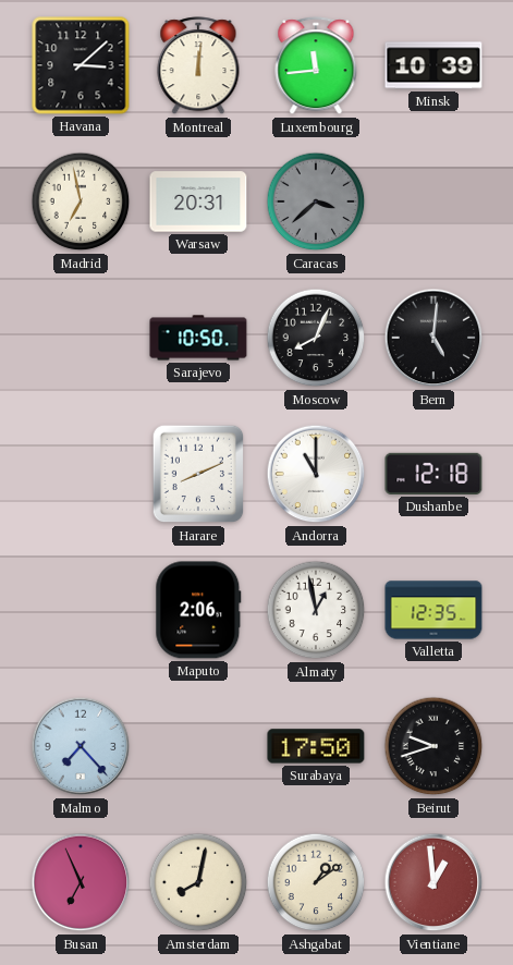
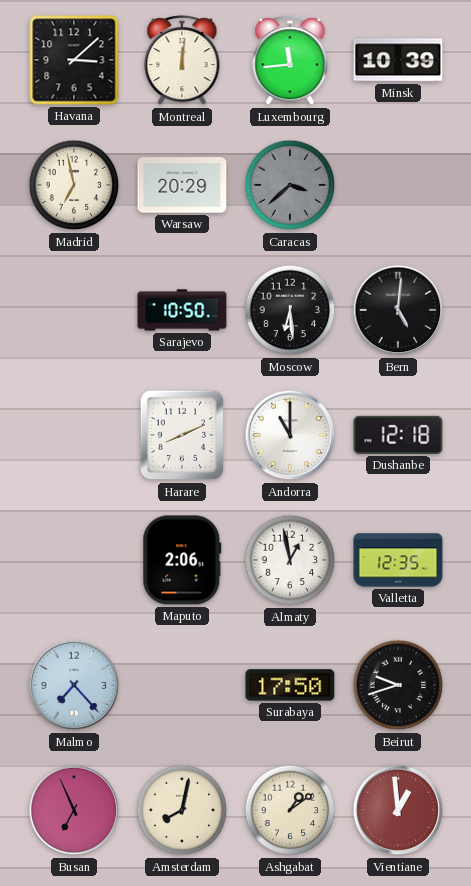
Warsaw: 20:31 -> 20:29
Moscow: 8:04 -> 6:29
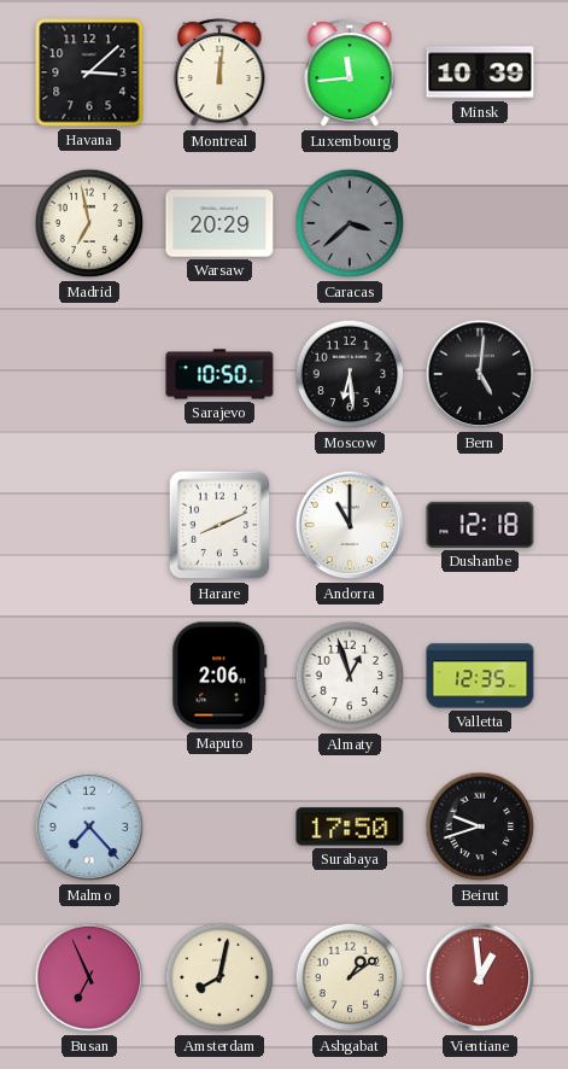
Almaty: 12:58 -> 12:57
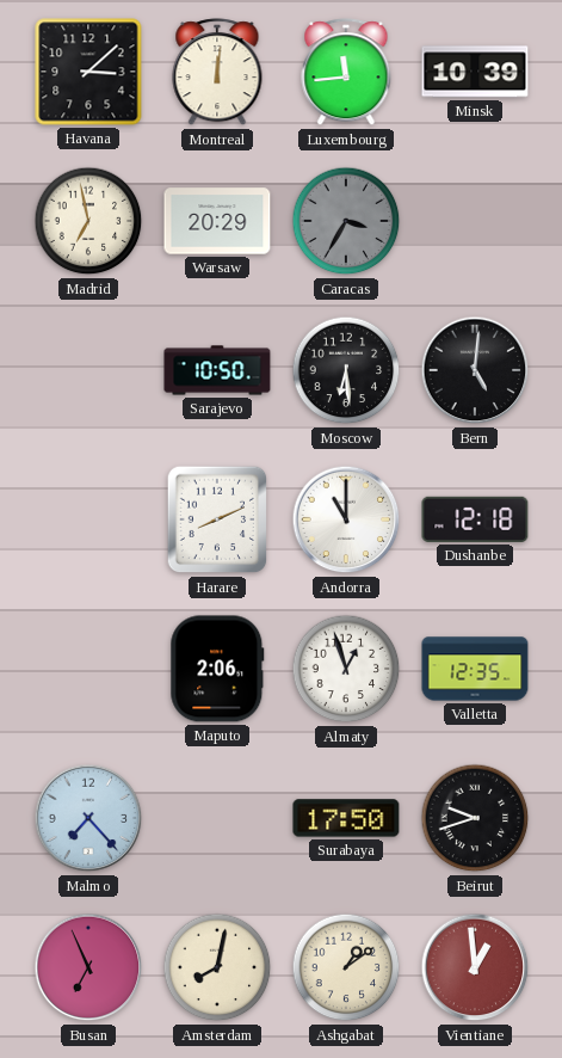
Caracas: 3:38 -> 3:35
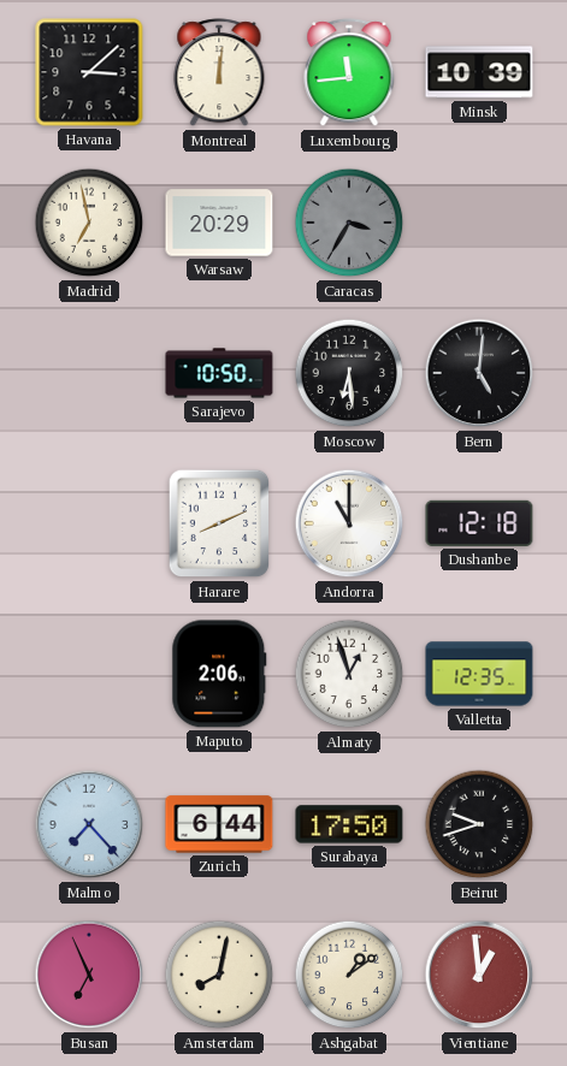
Zurich: none -> 6:44
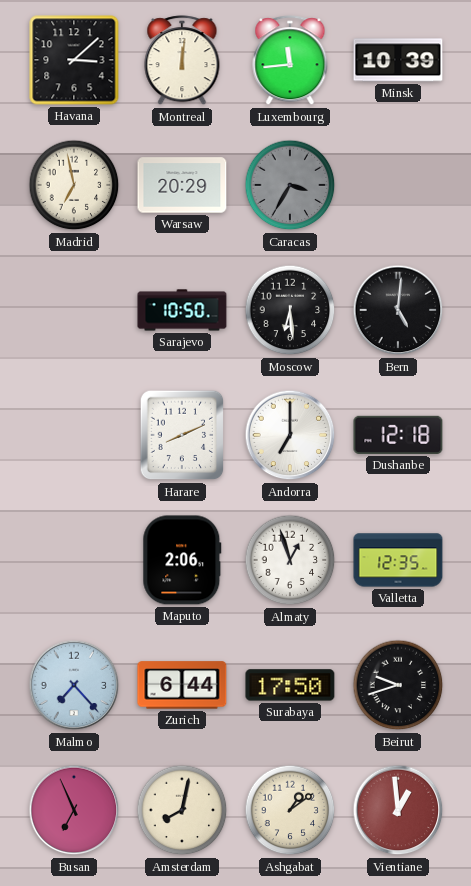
Andorra: 11:00 -> 7:00
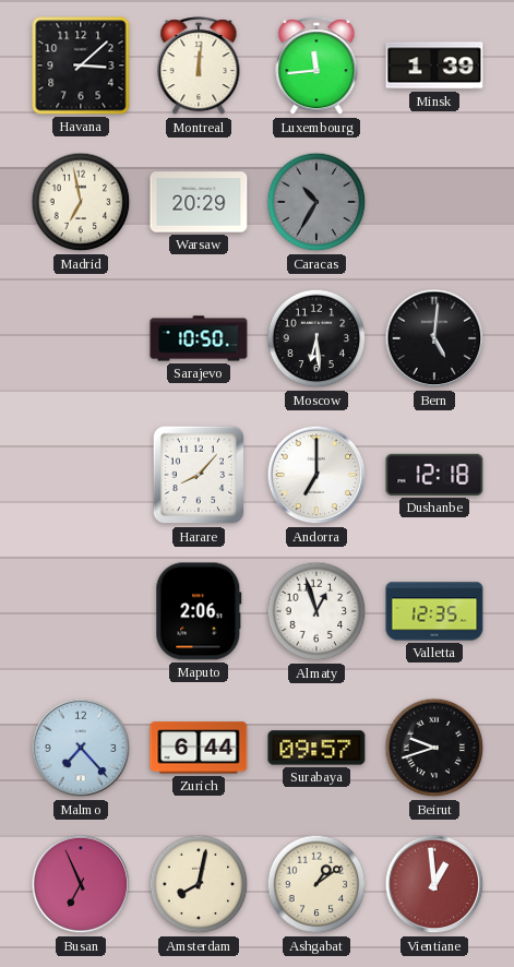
Minsk: 10:39 -> 1:39
Caracas: 3:35 -> 10:35
Harare: 8:11 -> 8:07
Surabaya: 17:50 -> 09:57
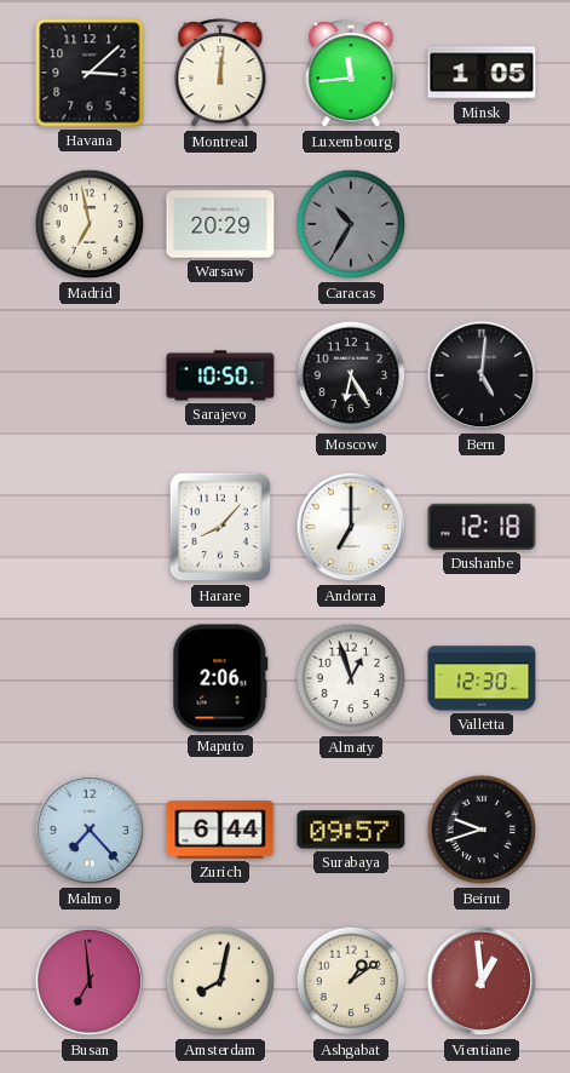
Minsk: 1:39 -> 1:05
Moscow: 6:29 -> 6:25
Valletta: 12:35 -> 12:30
Busan: 6:56 -> 6:59
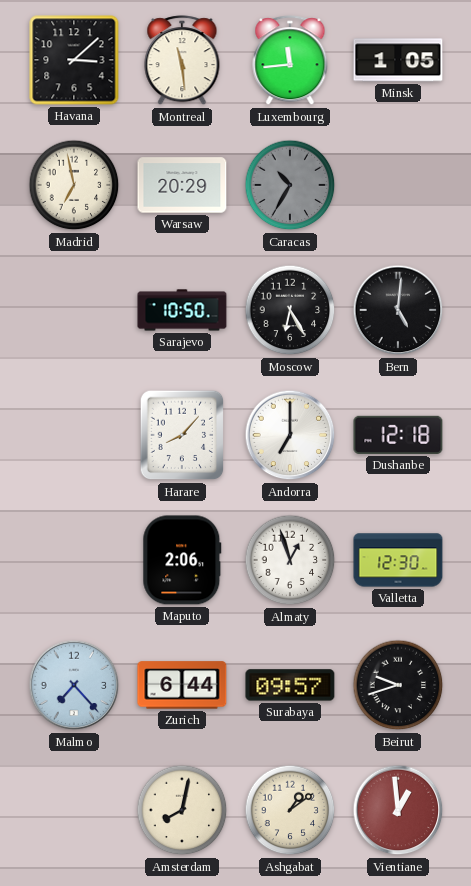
Montreal: 12:01 -> 11:29
Busan: 6:59 -> none
